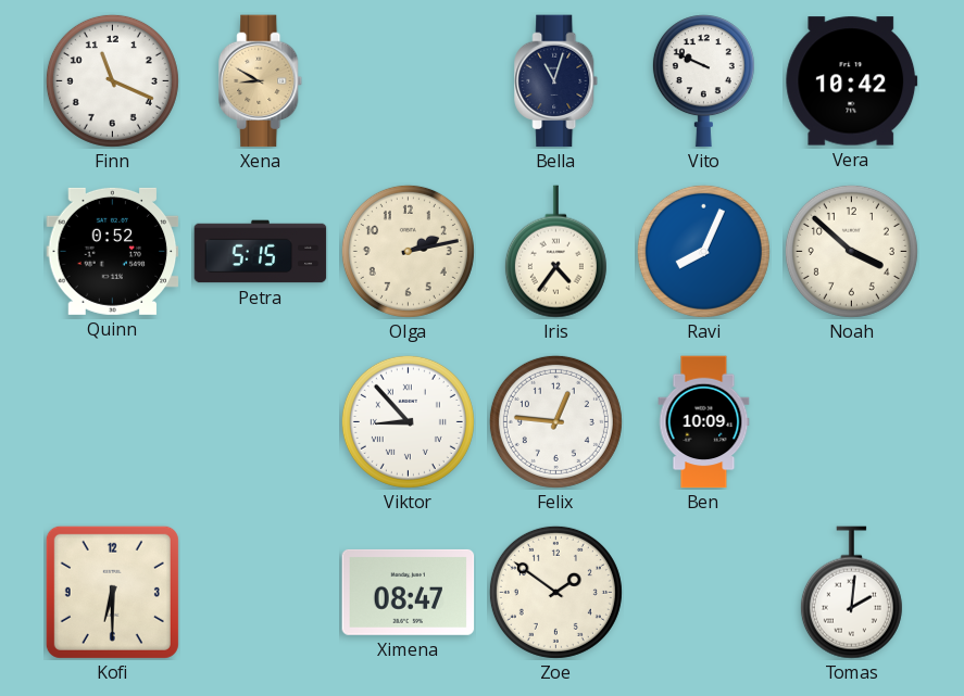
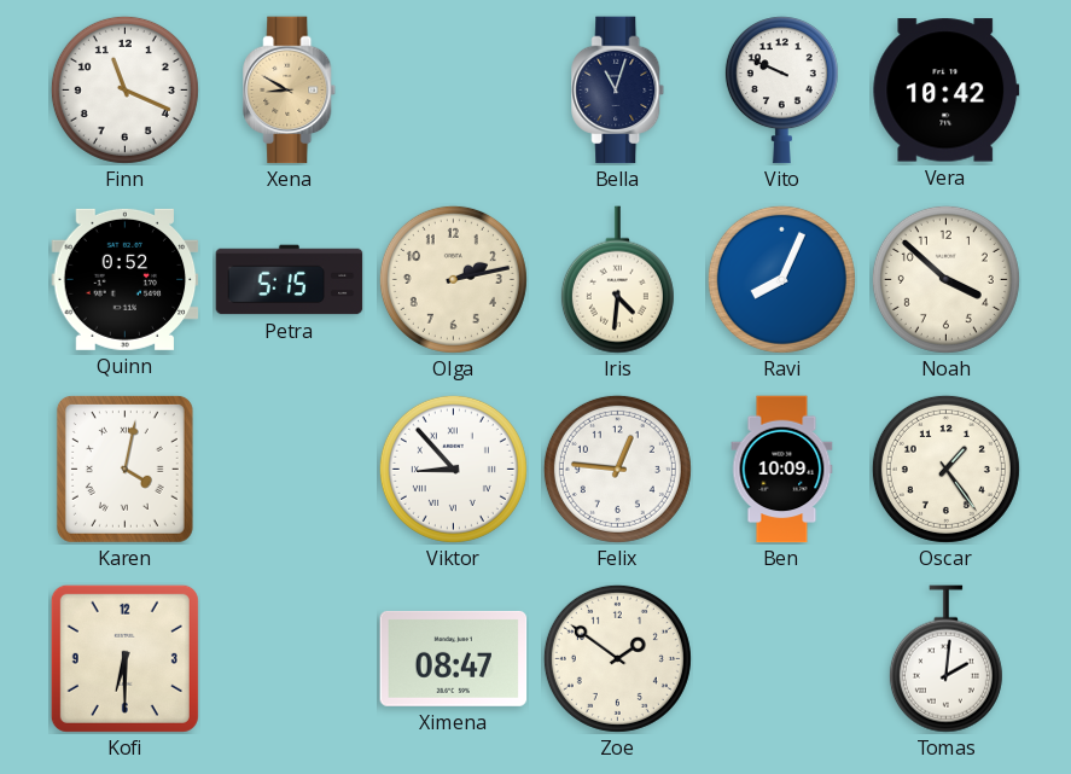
Iris: 4:36 -> 4:31
Karen: none -> 4:02
Oscar: none -> 1:24
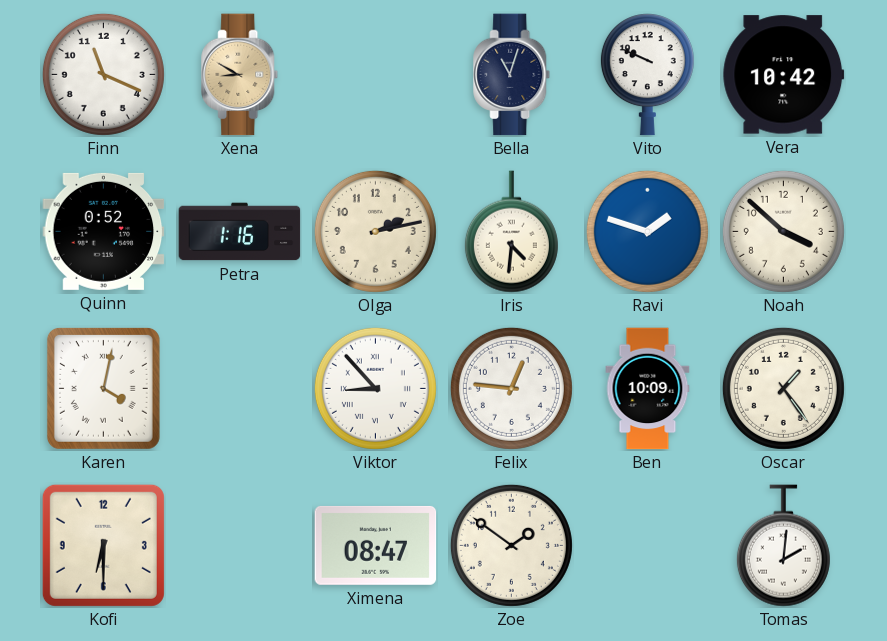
Petra: 5:15 -> 1:16
Ravi: 8:04 -> 1:48
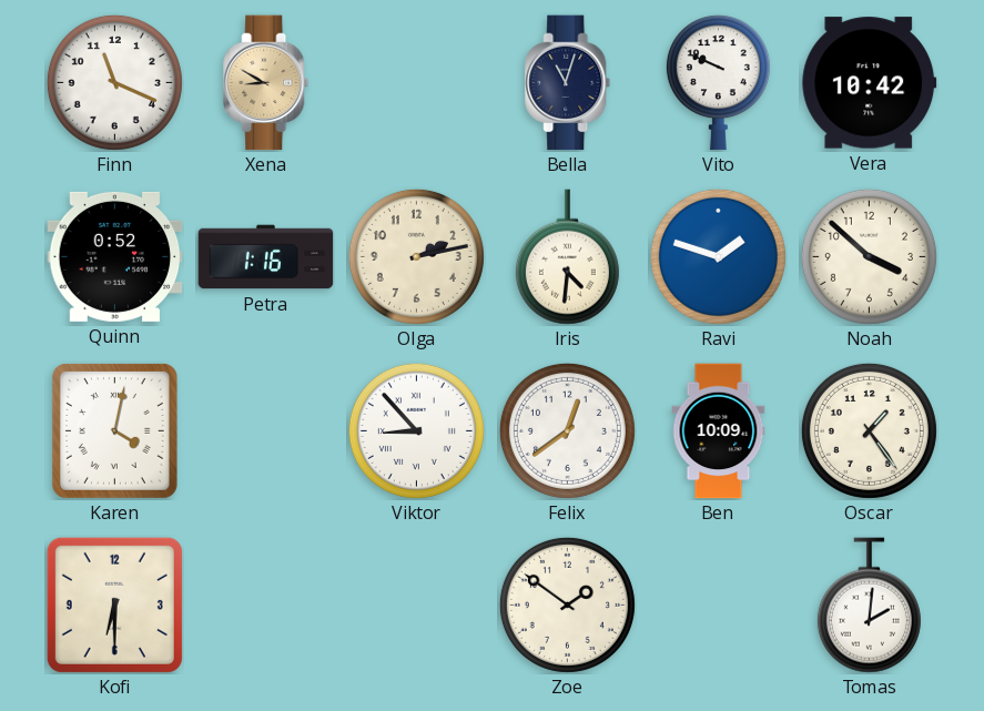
Felix: 12:46 -> 12:39
Ximena: 08:47 -> none
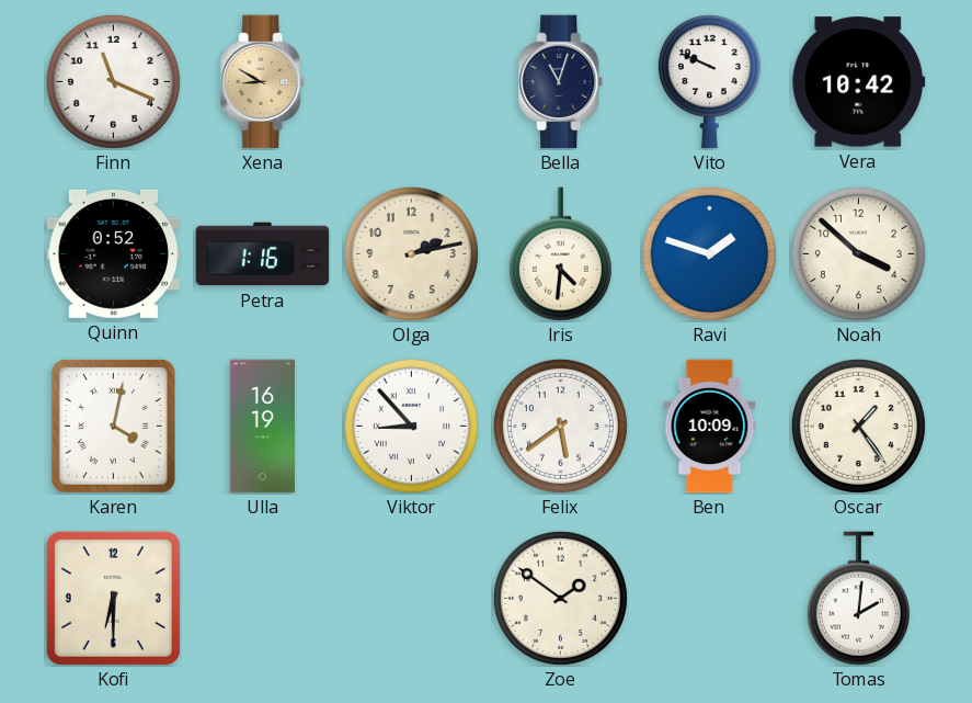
Ulla: none -> 16:19
Felix: 12:39 -> 5:39
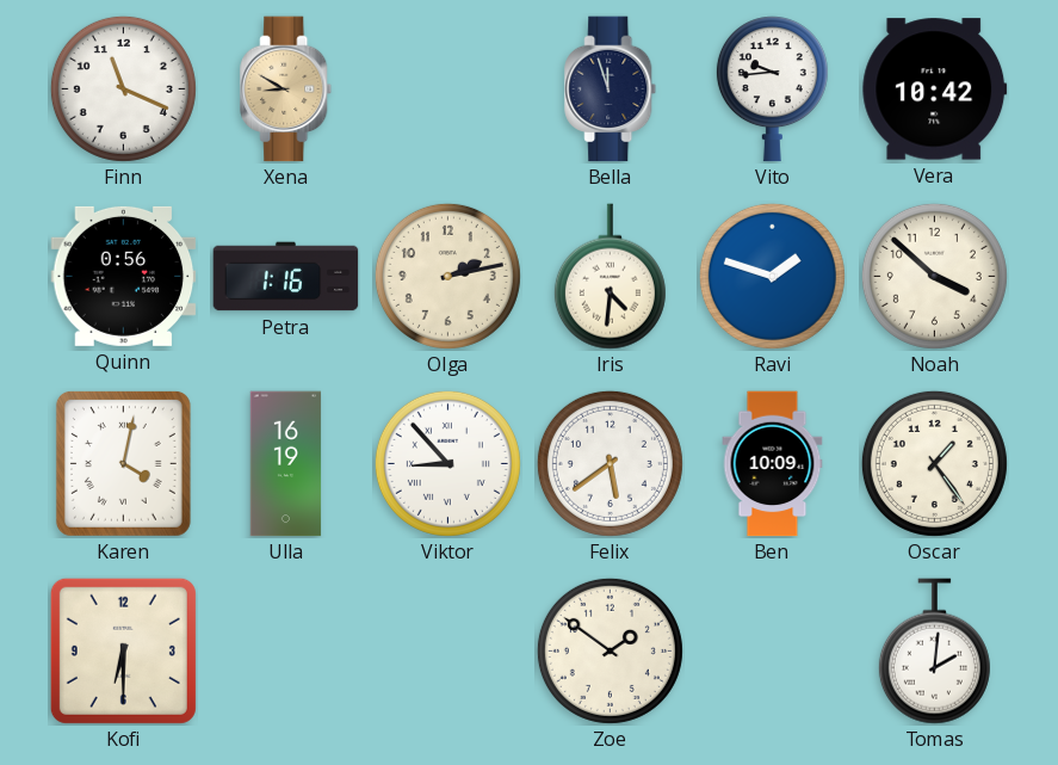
Bella: 11:03 -> 11:57
Vito: 9:49 -> 9:44
Quinn: 0:52 -> 0:56
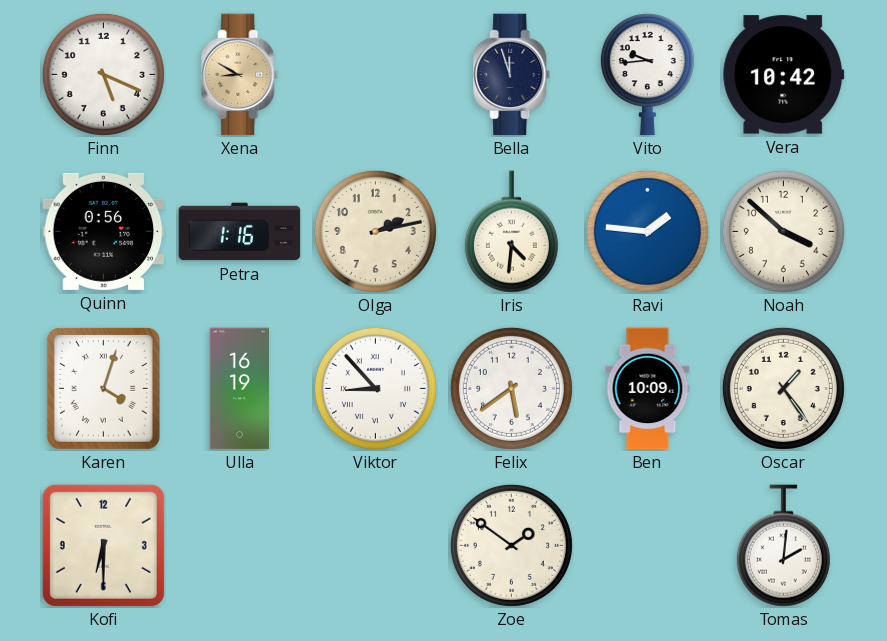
Finn: 11:19 -> 5:19
Ravi: 1:48 -> 1:46
Karen: 4:02 -> 4:03
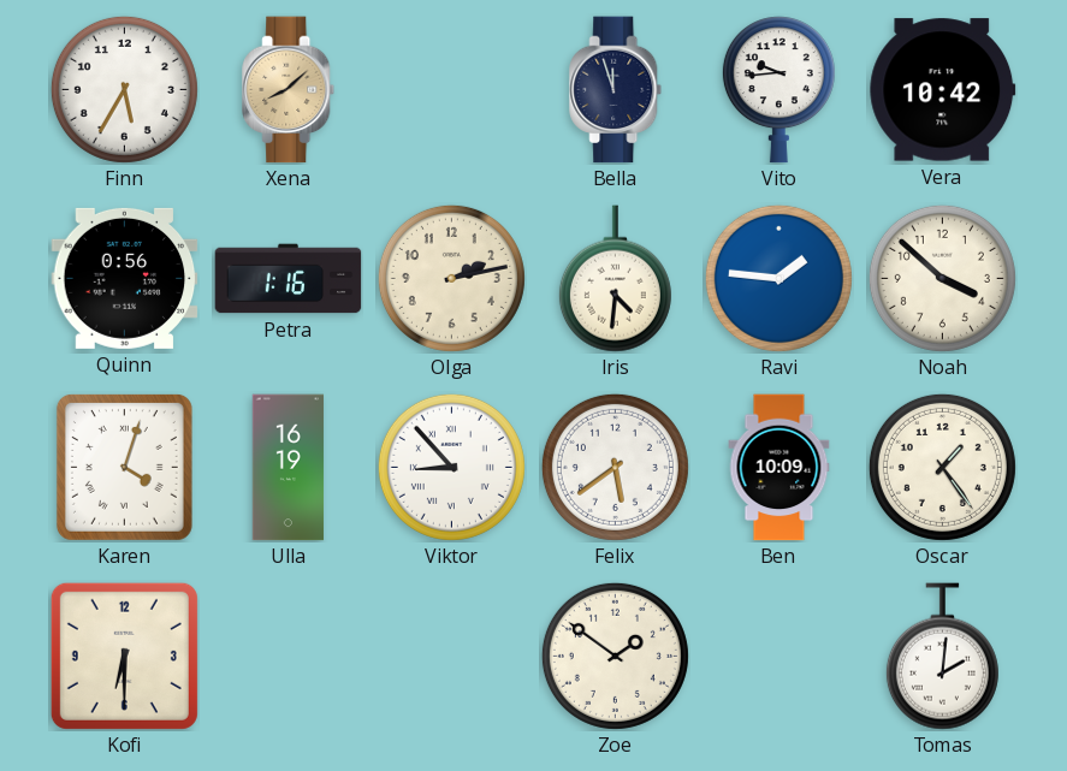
Finn: 5:19 -> 5:35
Xena: 8:50 -> 8:08
